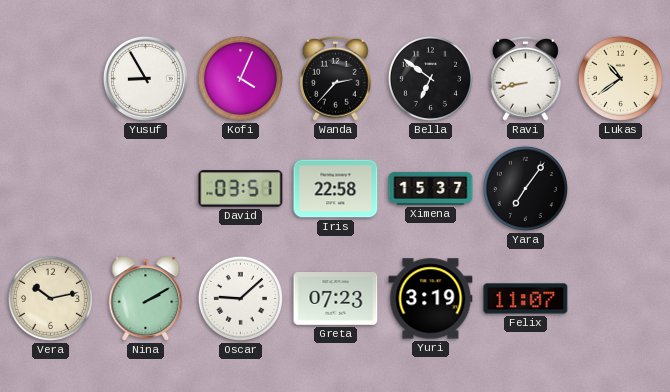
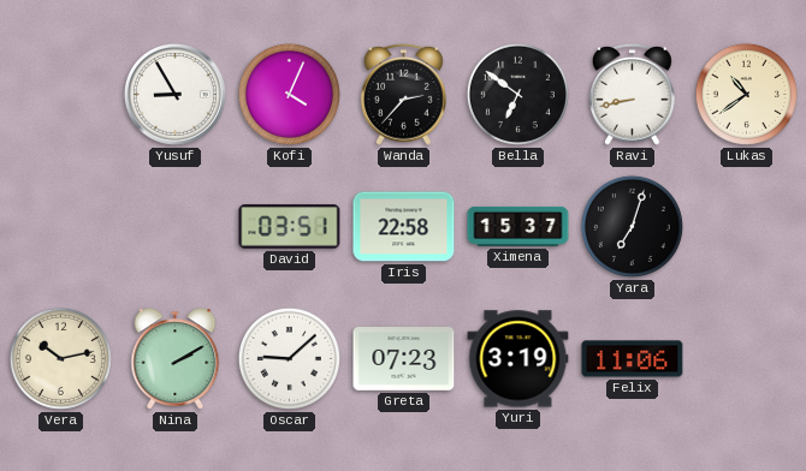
Yara: 7:06 -> 7:03
Felix: 11:07 -> 11:06
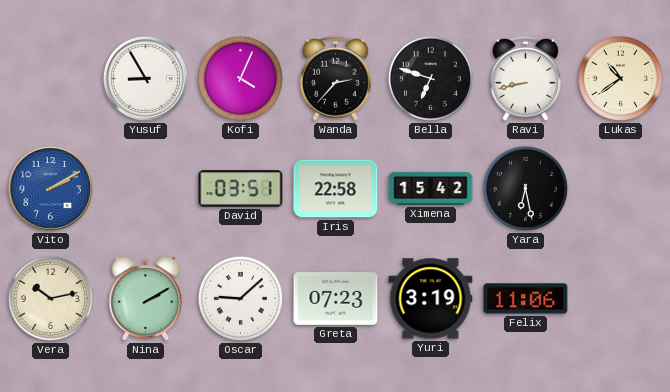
Bella: 6:51 -> 6:48
Vito: none -> 2:10
Ximena: 15:37 -> 15:42
Yara: 7:03 -> 6:28
